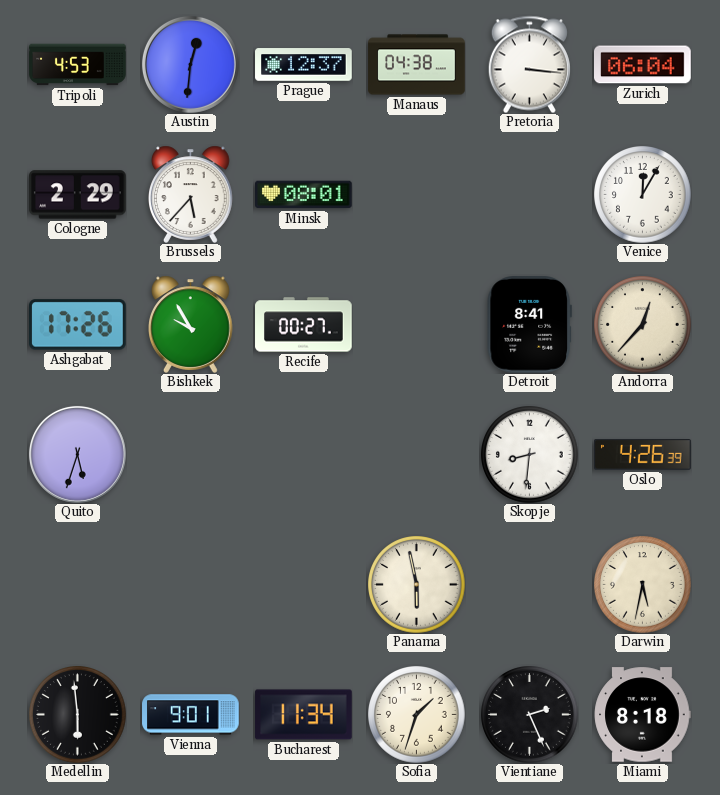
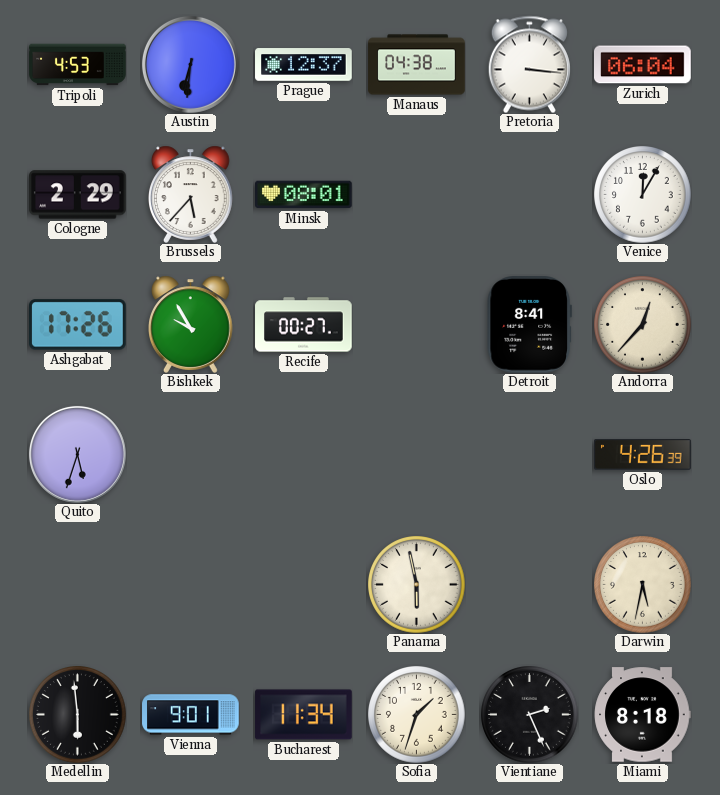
Austin: 12:31 -> 6:31
Skopje: 8:31 -> none
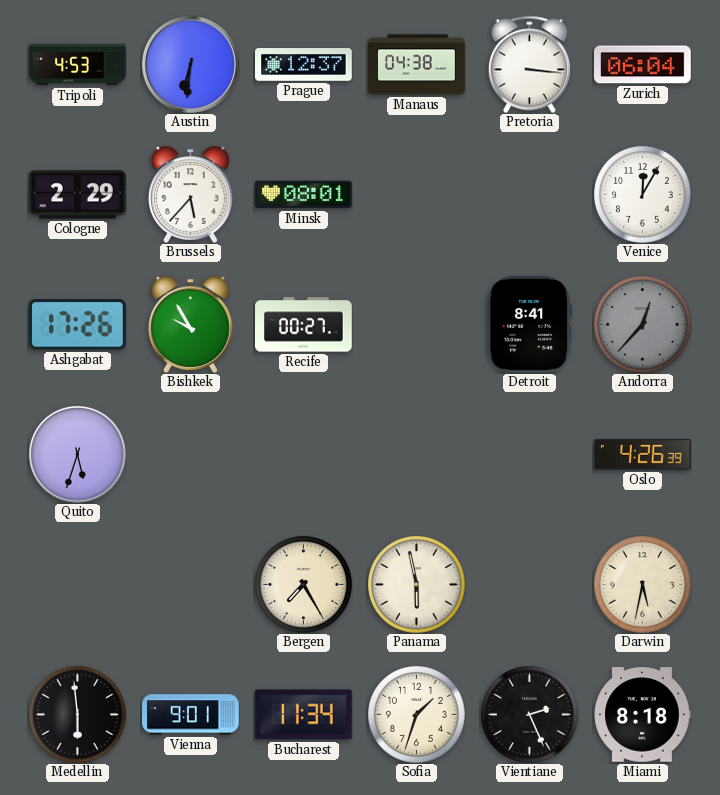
Andorra dial: cream -> grey
Bergen: none -> 7:25
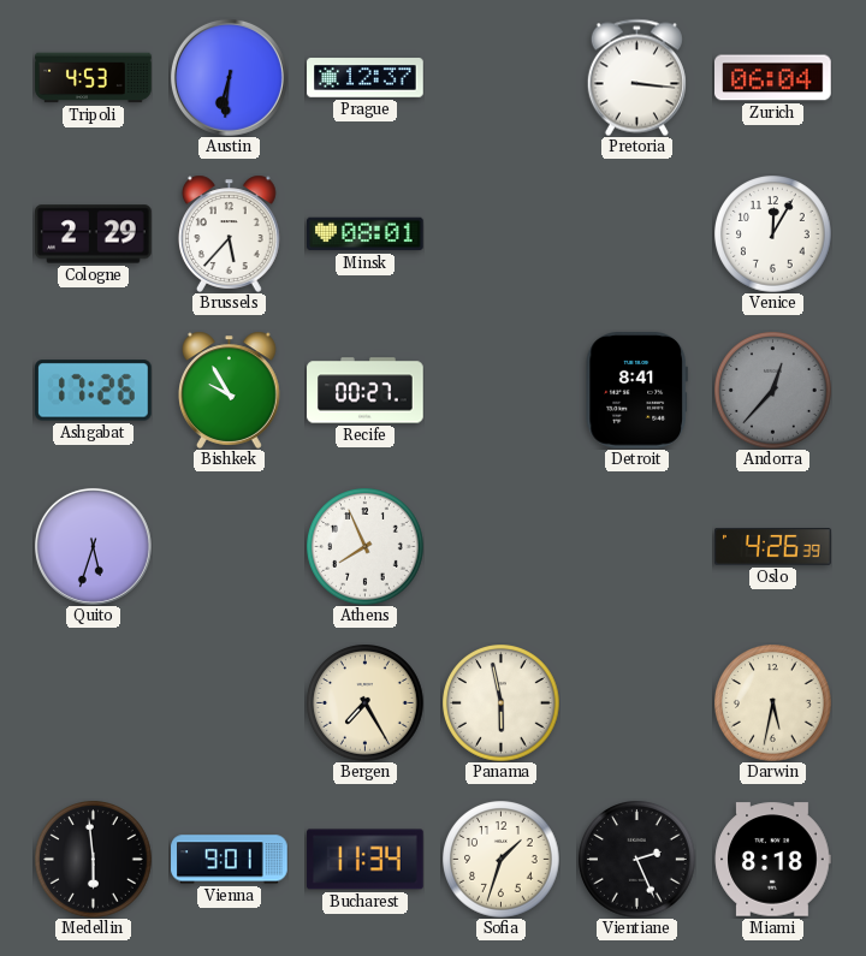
Manaus: 04:38 -> none
Athens: none -> 7:56
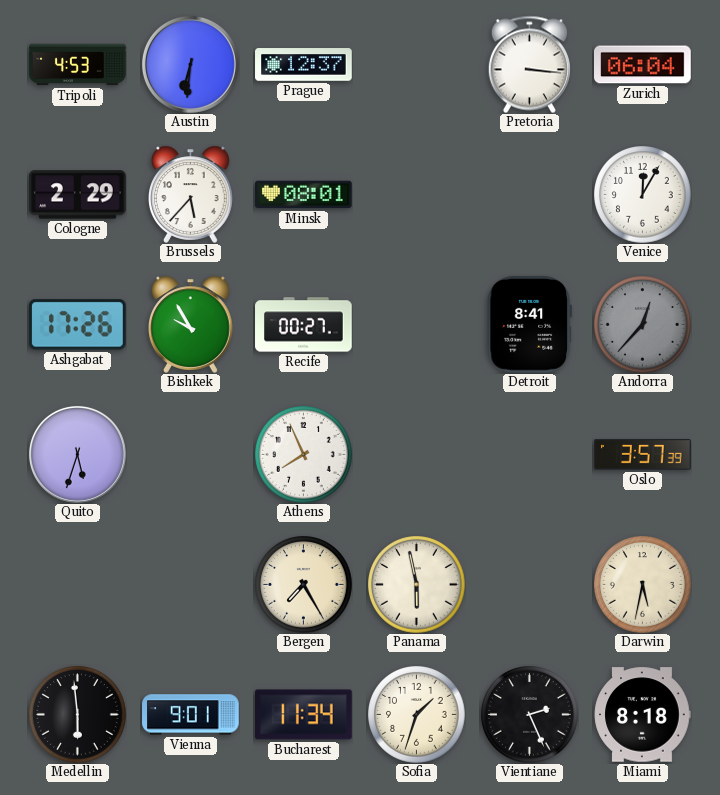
Oslo: 4:26 -> 3:57
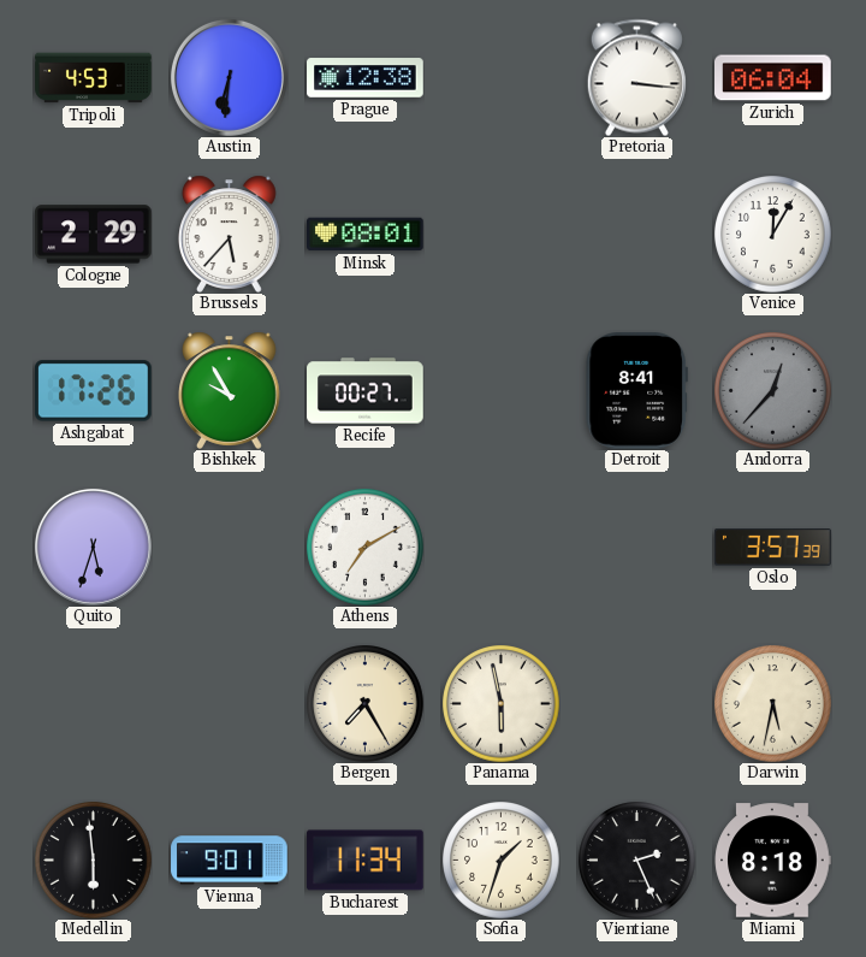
Prague: 12:37 -> 12:38
Athens: 7:56 -> 7:10
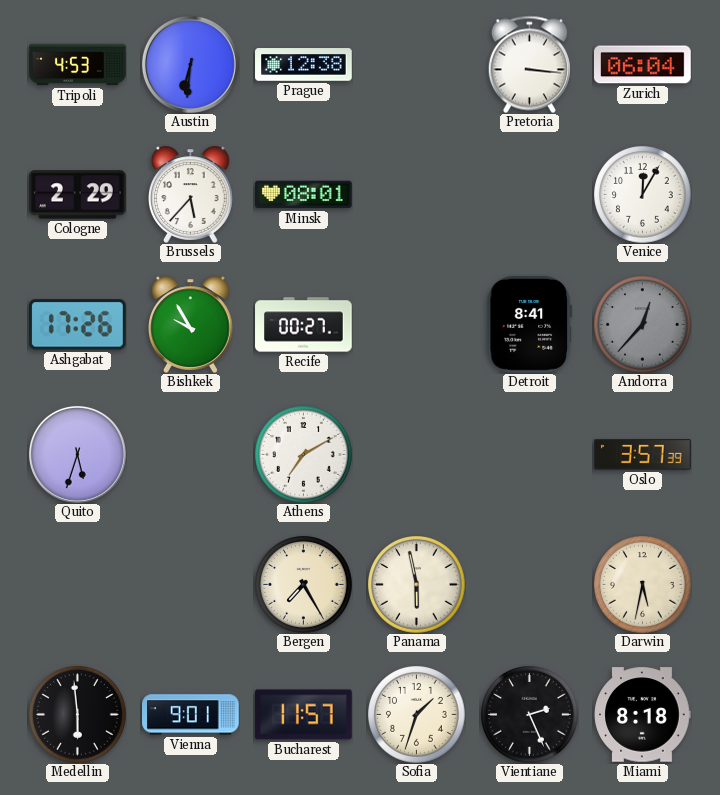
Bucharest: 11:34 -> 11:57
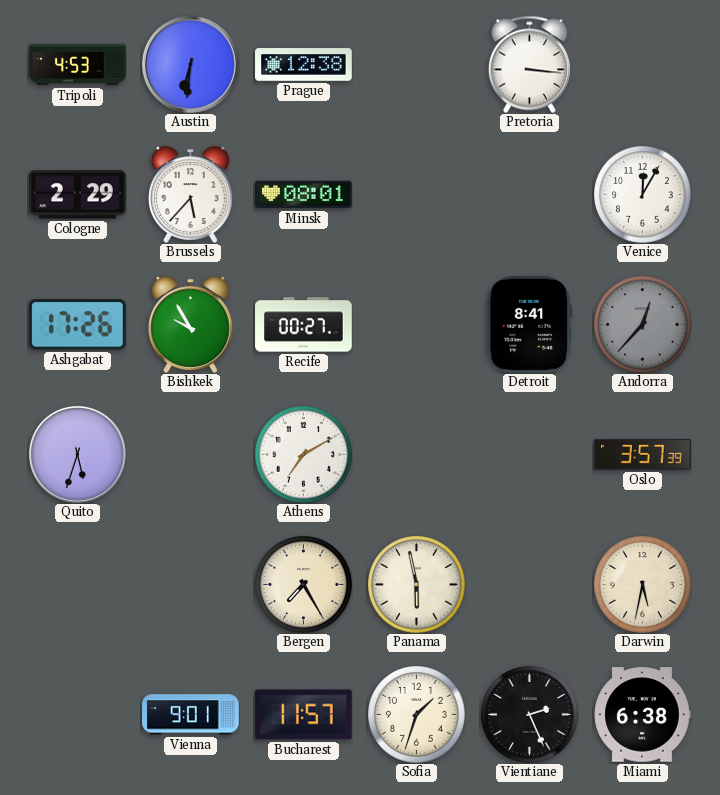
Zurich: 06:04 -> none
Medellin: 5:59 -> none
Miami: 8:18 -> 6:38
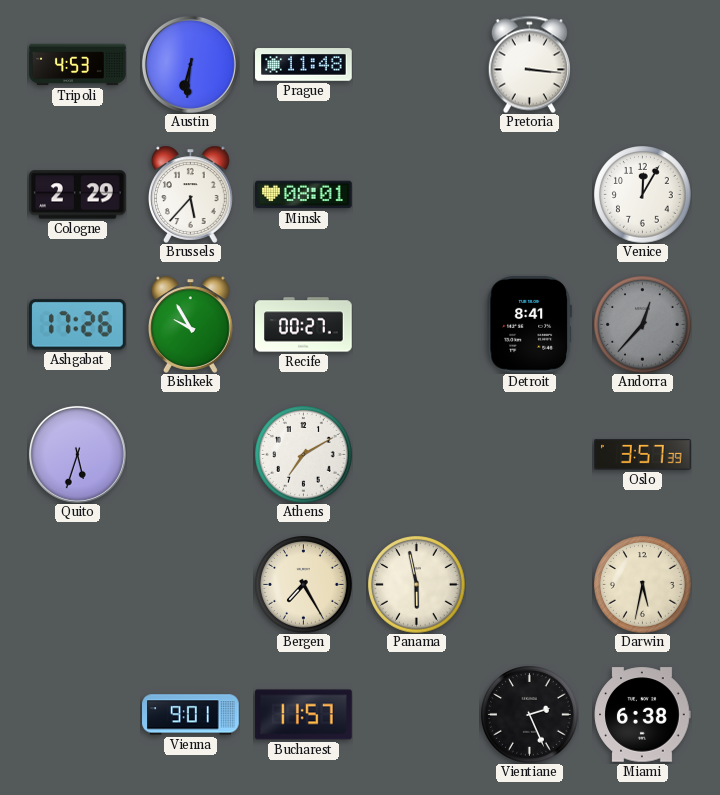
Prague: 12:38 -> 11:48
Sofia: 1:33 -> none
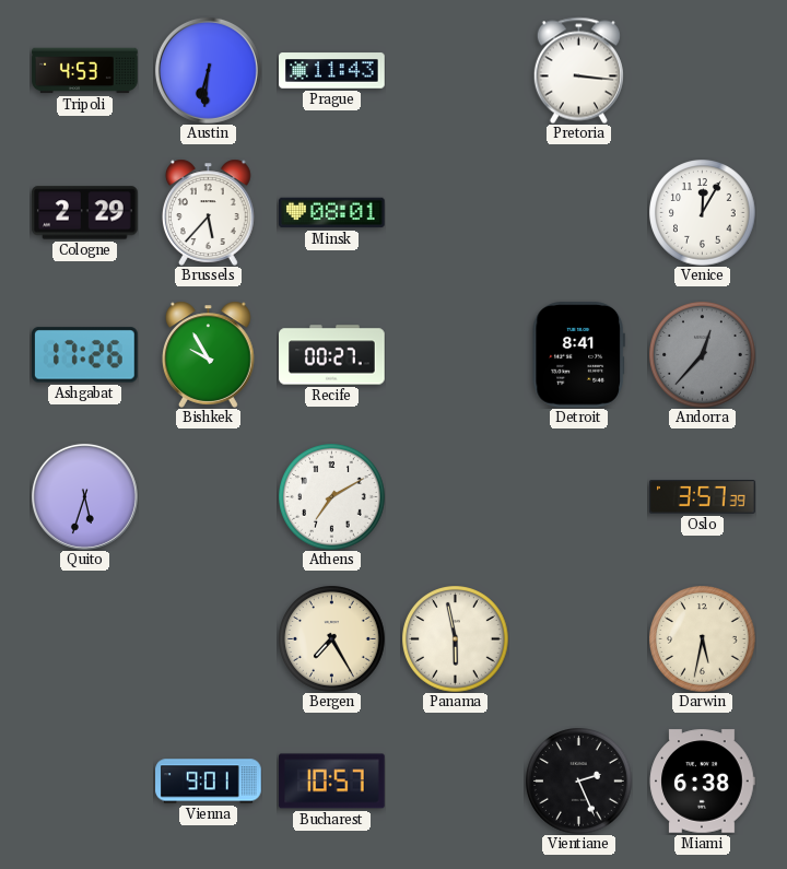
Prague: 11:48 -> 11:43
Bucharest: 11:57 -> 10:57
